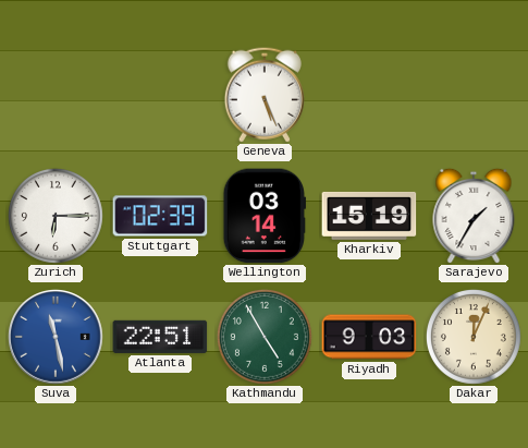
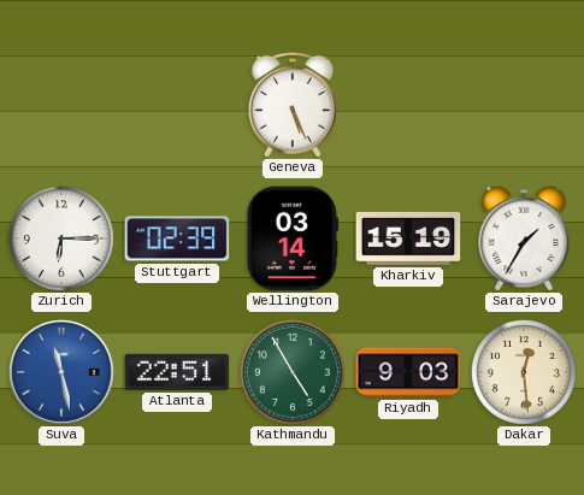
Dakar: 12:04 -> 12:29
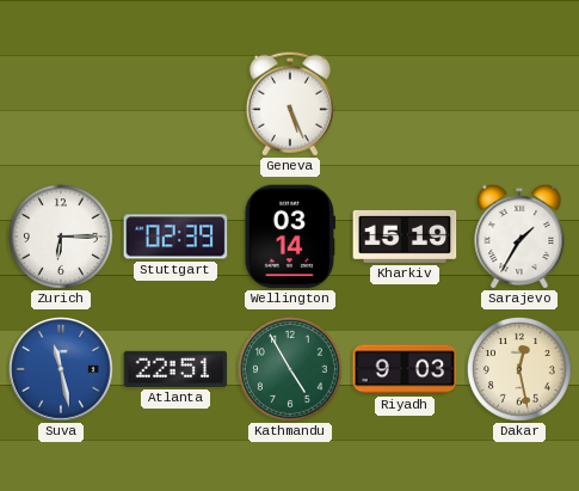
Dakar: 12:29 -> 12:28
